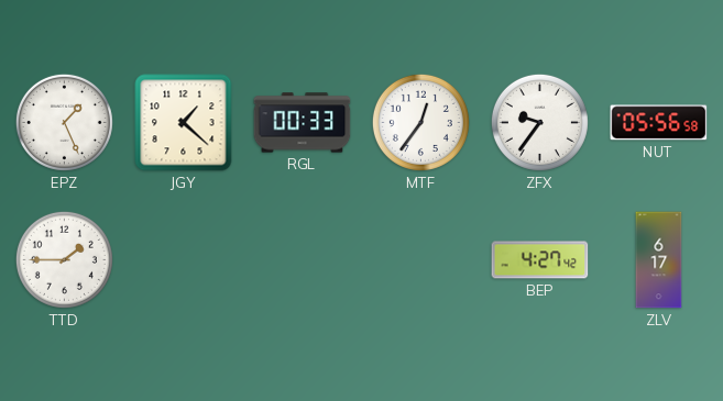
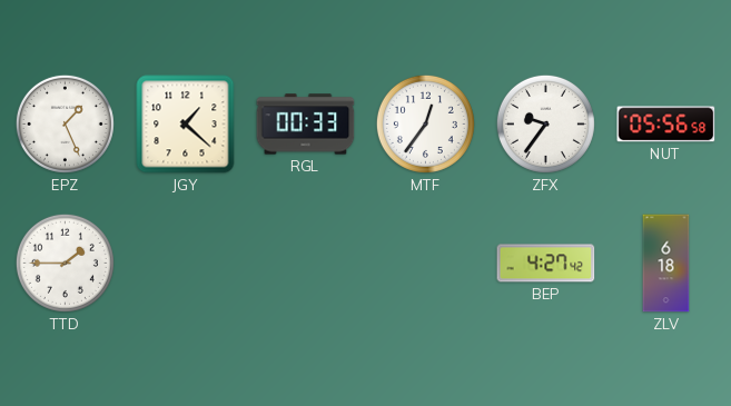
ZLV: 6:17 -> 6:18
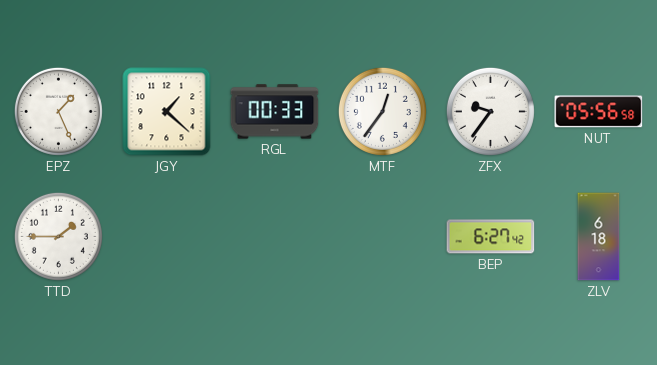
BEP: 4:27 -> 6:27
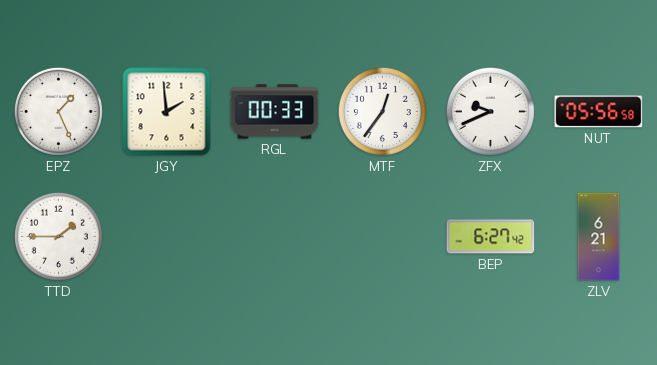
JGY: 1:22 -> 1:59
ZFX: 9:36 -> 9:41
ZLV: 6:18 -> 6:21
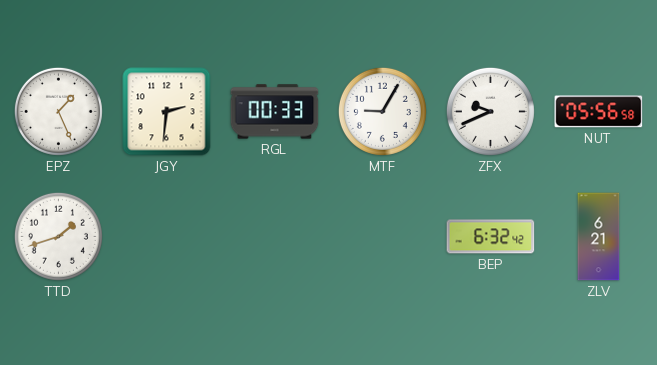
JGY: 1:59 -> 2:31
MTF: 12:36 -> 9:05
TTD: 1:45 -> 1:42
BEP: 6:27 -> 6:32
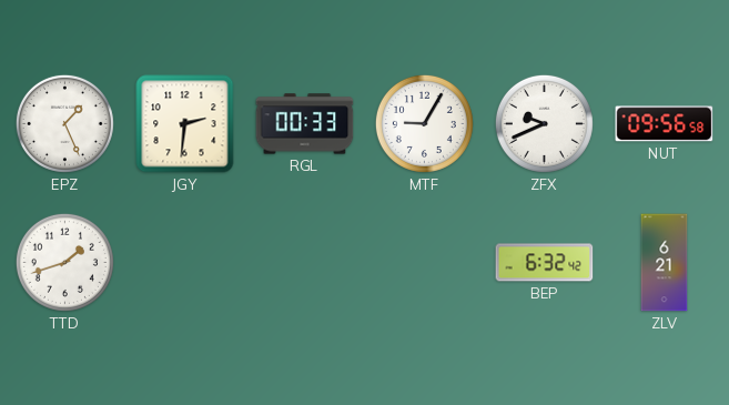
NUT: 05:56 -> 09:56
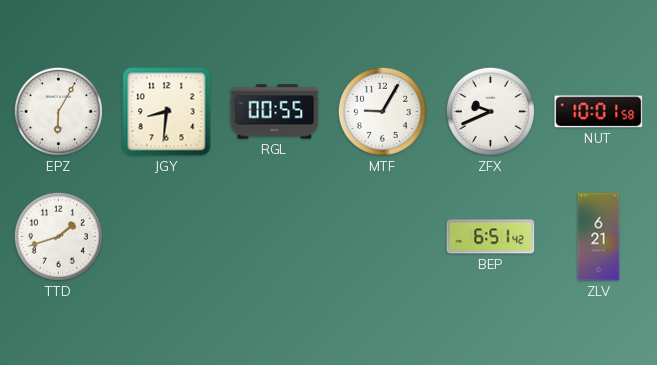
EPZ: 1:26 -> 6:05
JGY: 2:31 -> 8:31
RGL: 00:33 -> 00:55
NUT: 09:56 -> 10:01
BEP: 6:32 -> 6:51
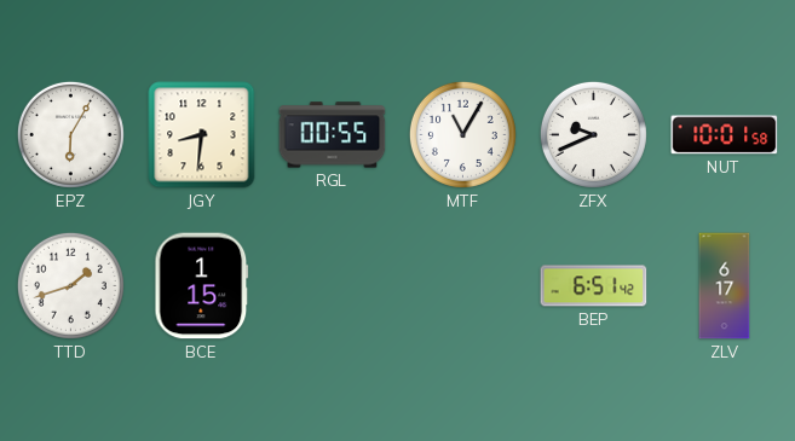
MTF: 9:05 -> 11:05
BCE: none -> 1:15
ZLV: 6:21 -> 6:17
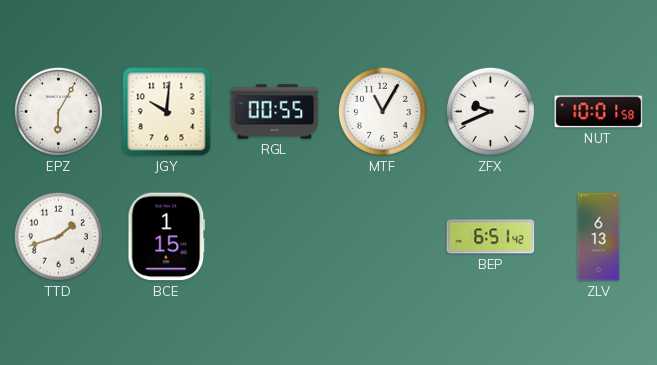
JGY: 8:31 -> 10:01
ZLV: 6:17 -> 6:13
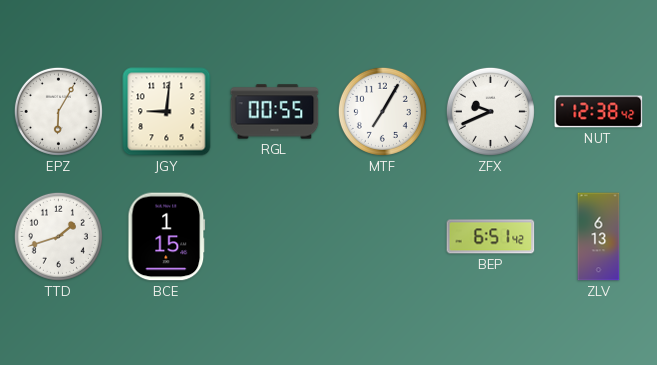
JGY: 10:01 -> 9:01
MTF: 11:05 -> 7:05
NUT: 10:01 -> 12:38
